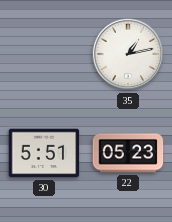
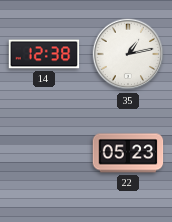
14: none -> 12:38
30: 5:51 -> none
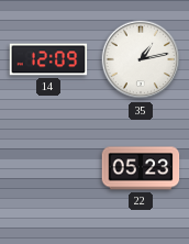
14: 12:38 -> 12:09
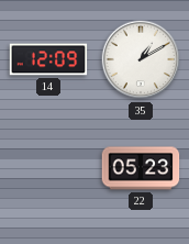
35: 1:13 -> 1:10
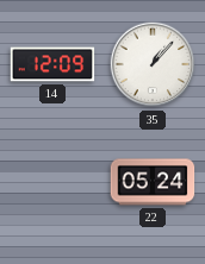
35: 1:10 -> 1:07
22: 05:23 -> 05:24
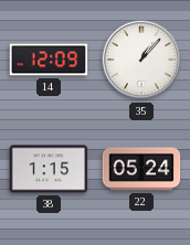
38: none -> 1:15
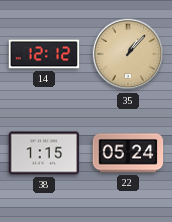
14: 12:09 -> 12:12
35 dial: white -> champagne
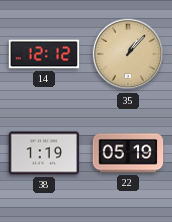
38: 1:15 -> 1:19
22: 05:24 -> 05:19
